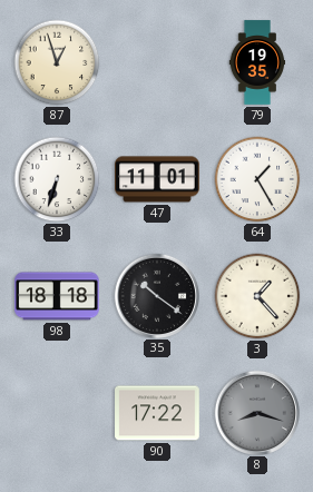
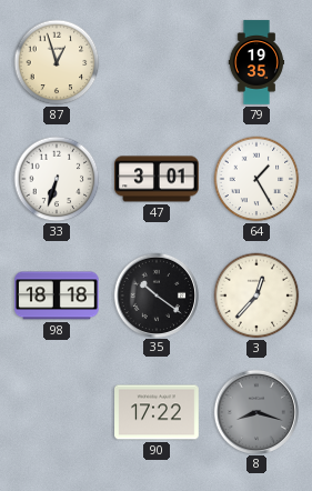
47: 11:01 -> 3:01
3: 1:23 -> 12:37
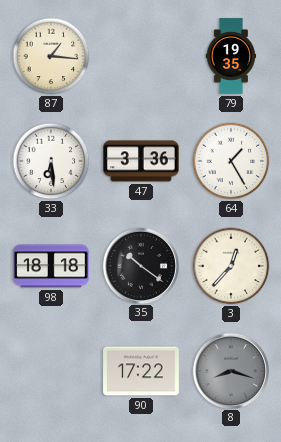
87: 12:57 -> 1:16
33: 6:33 -> 6:29
47: 3:01 -> 3:36
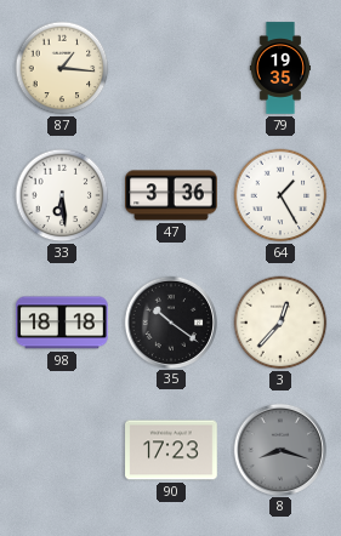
90: 17:22 -> 17:23
